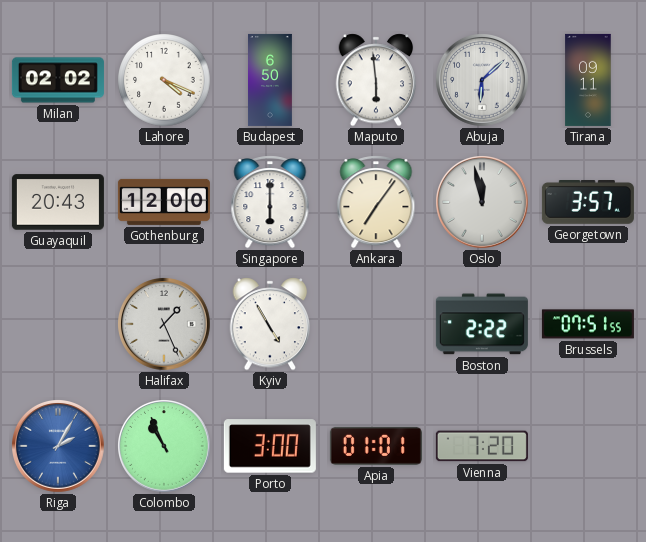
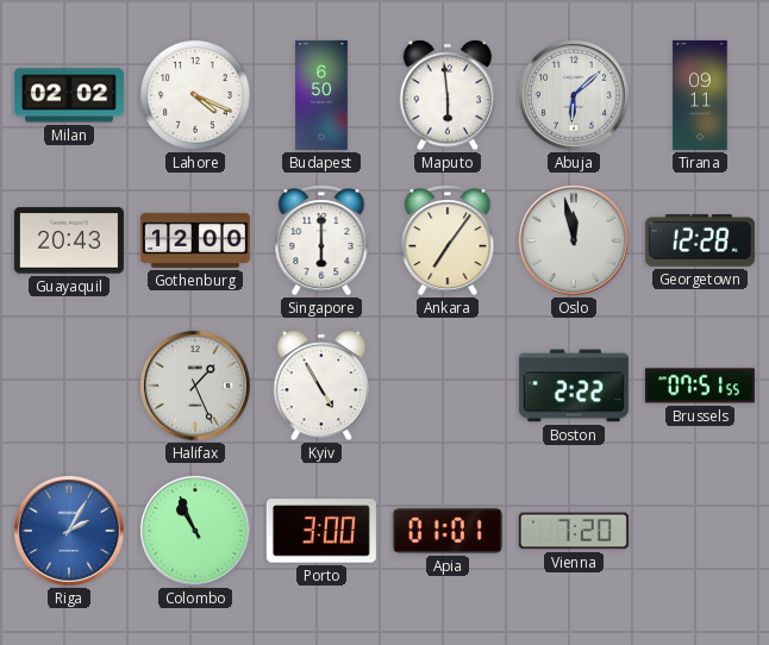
Georgetown: 3:57 -> 12:28
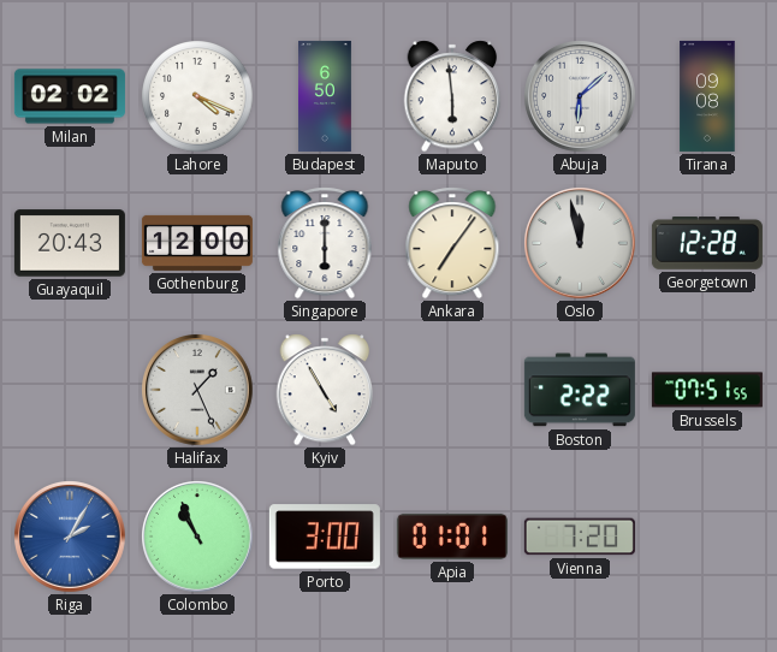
Tirana: 09:11 -> 09:08
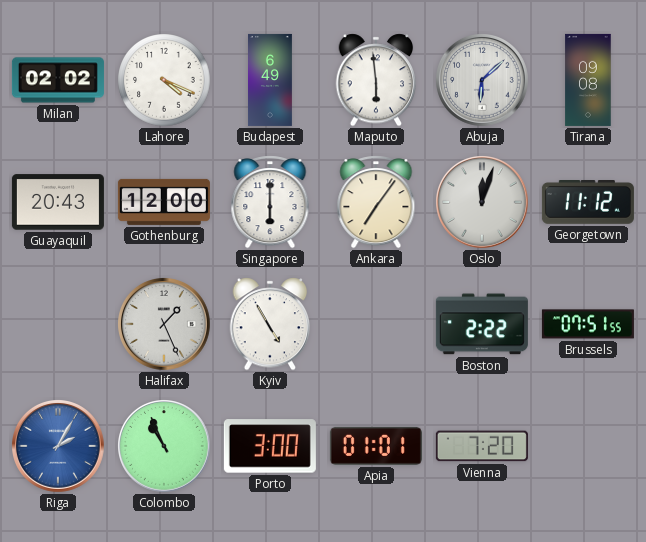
Budapest: 6:50 -> 6:49
Oslo: 11:58 -> 12:03
Georgetown: 12:28 -> 11:12
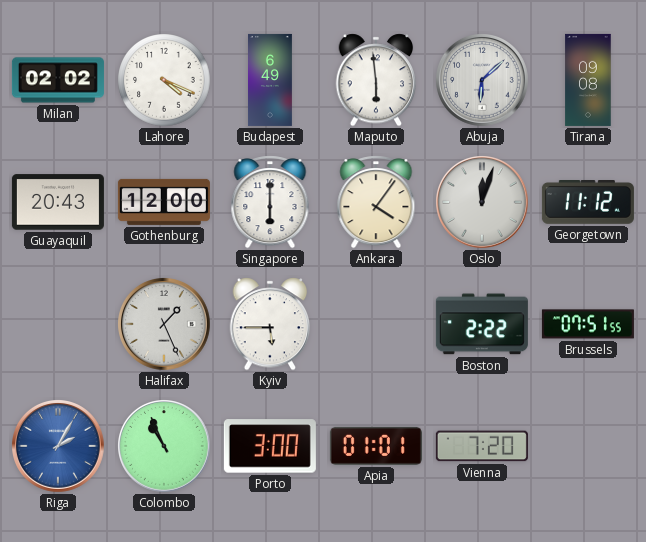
Ankara: 7:06 -> 4:06
Kyiv: 4:55 -> 5:45
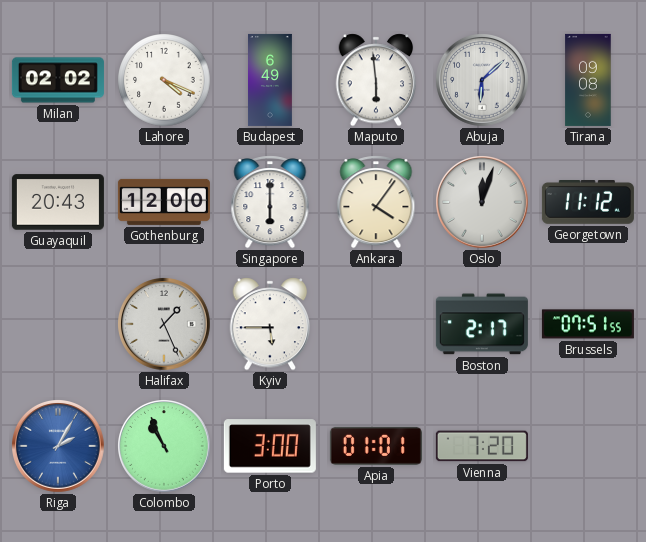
Boston: 2:22 -> 2:17
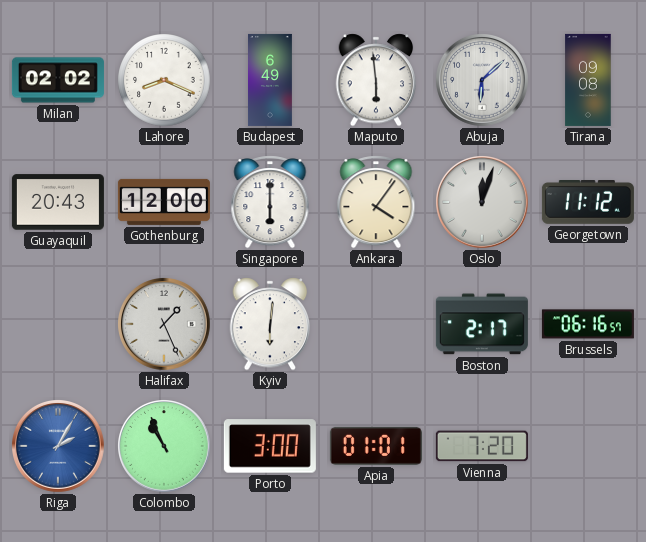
Lahore: 4:19 -> 8:19
Kyiv: 5:45 -> 6:01
Brussels: 07:51 -> 06:16
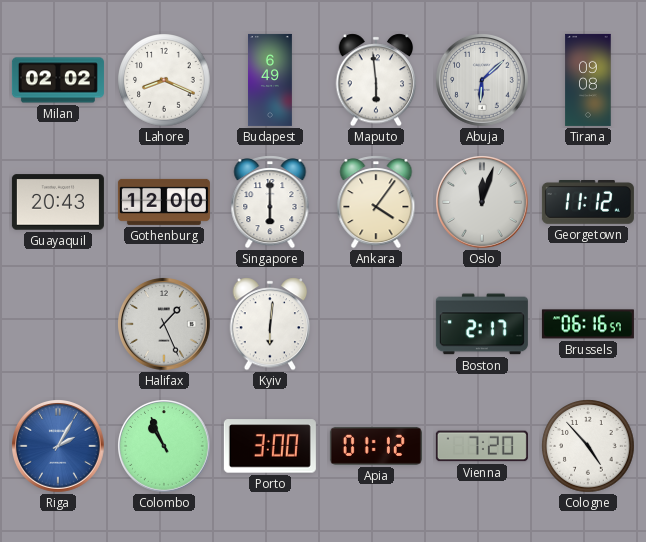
Apia: 01:01 -> 01:12
Cologne: none -> 4:53
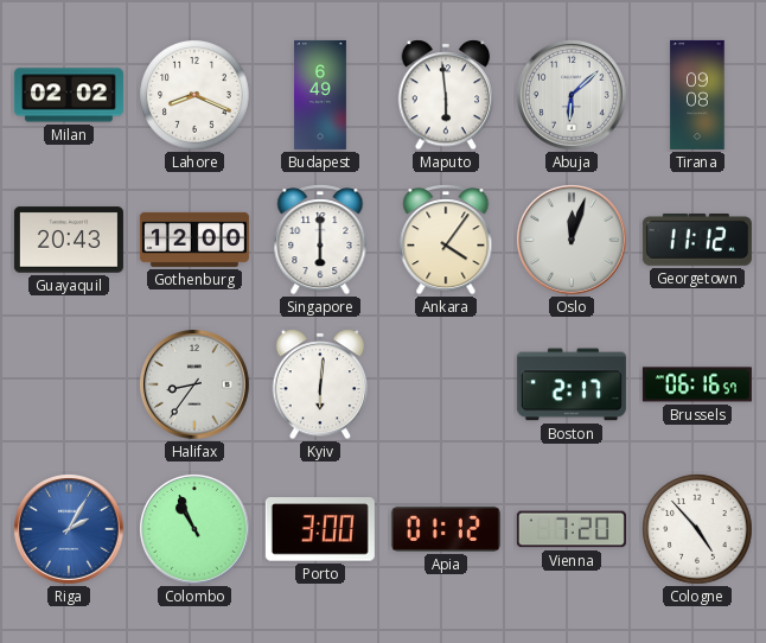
Halifax: 1:26 -> 8:36
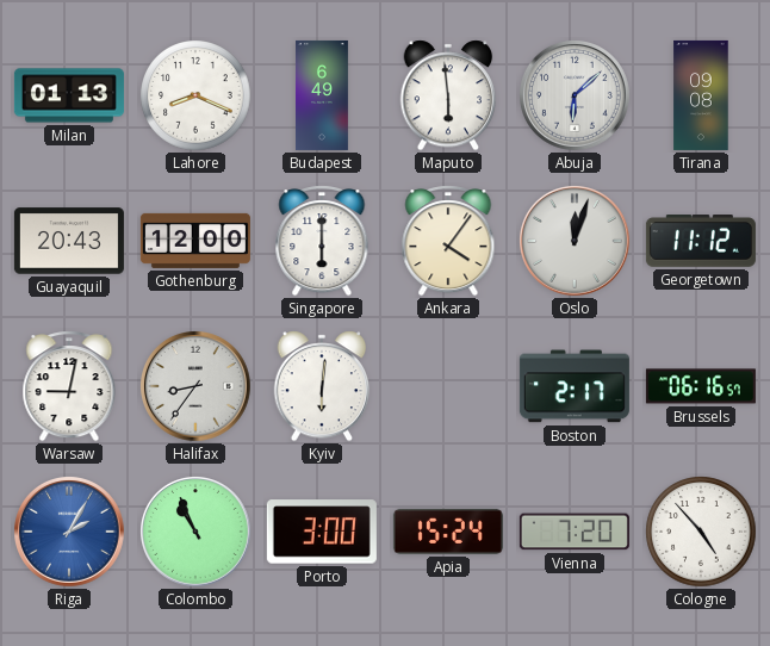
Milan: 02:02 -> 01:13
Warsaw: none -> 9:02
Apia: 01:12 -> 15:24
